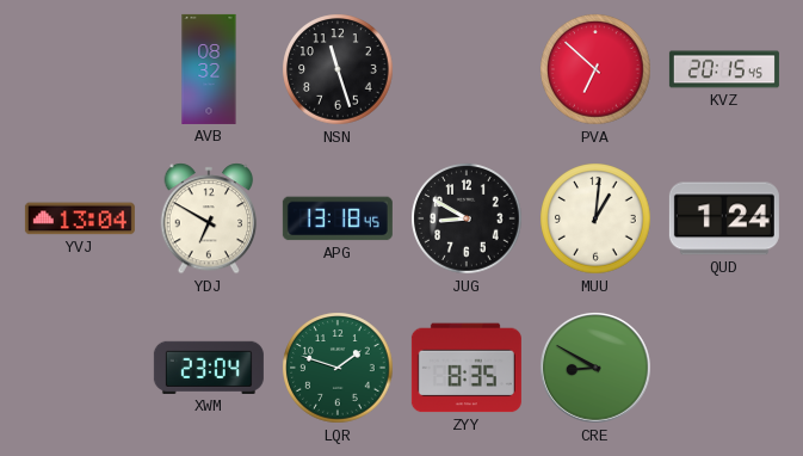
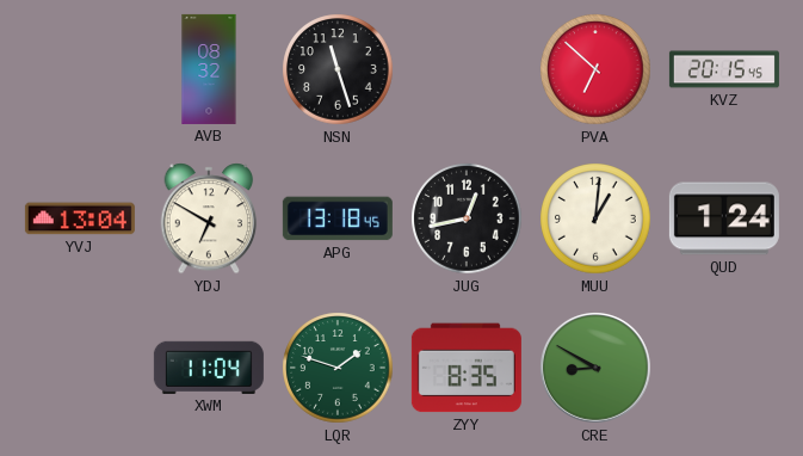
JUG: 8:50 -> 12:43
XWM: 23:04 -> 11:04
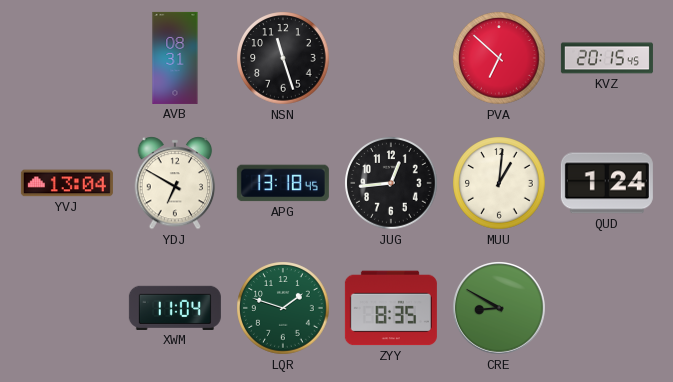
AVB: 08:32 -> 08:31
JUG: 12:43 -> 12:44
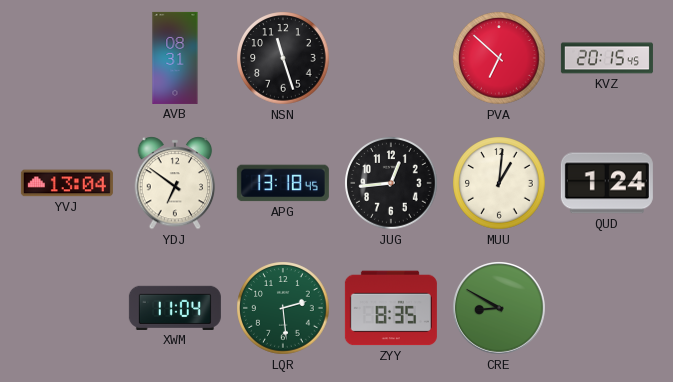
YDJ: 6:50 -> 6:51
LQR: 1:48 -> 2:29
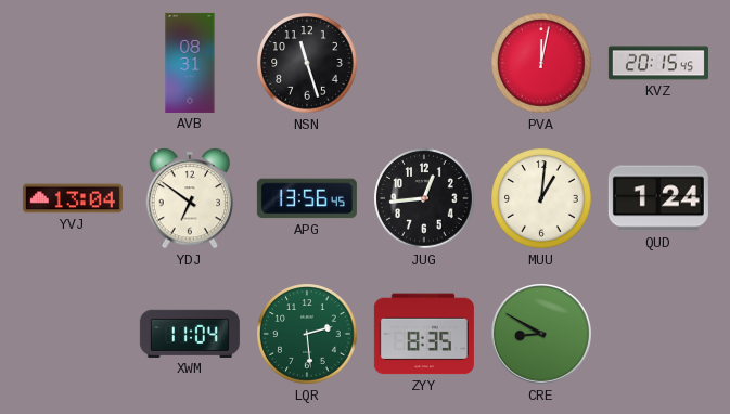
PVA: 6:52 -> 12:02
APG: 13:18 -> 13:56
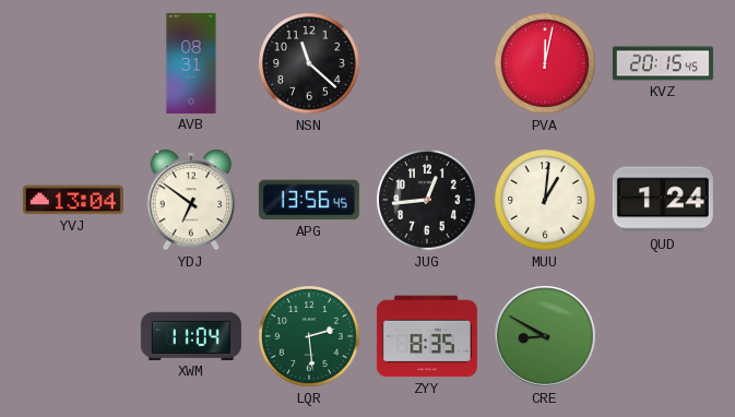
NSN: 11:27 -> 11:22
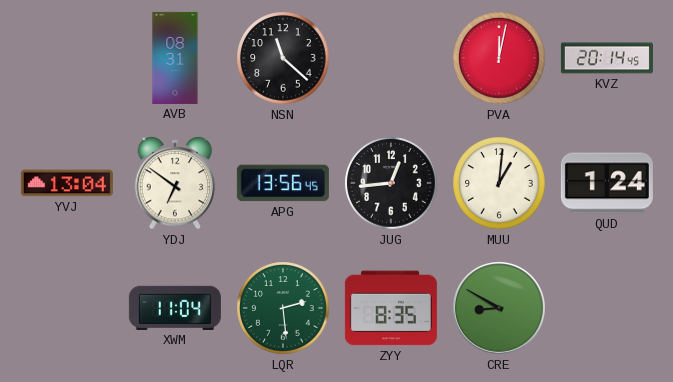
KVZ: 20:15 -> 20:14
